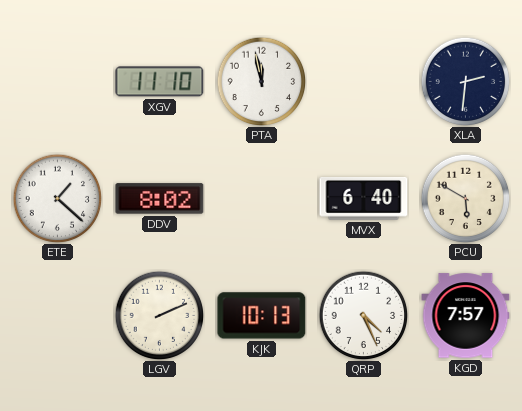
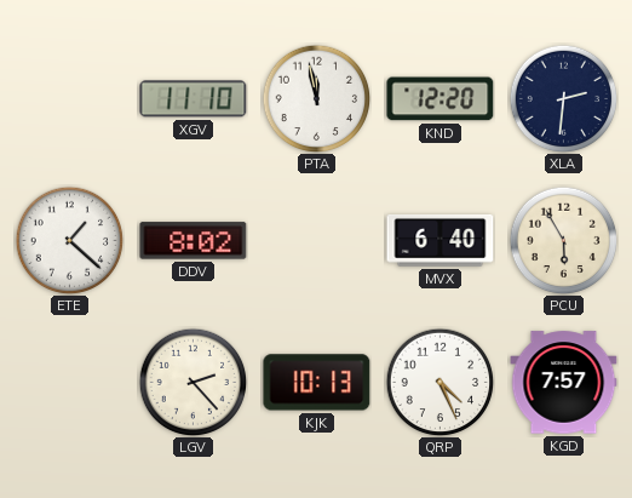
KND: none -> 12:20
PCU: 5:50 -> 5:55
LGV: 2:11 -> 2:23
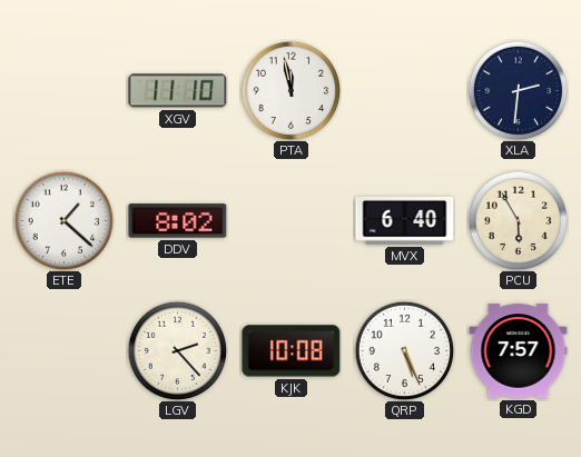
KND: 12:20 -> none
KJK: 10:13 -> 10:08
QRP: 4:26 -> 5:26
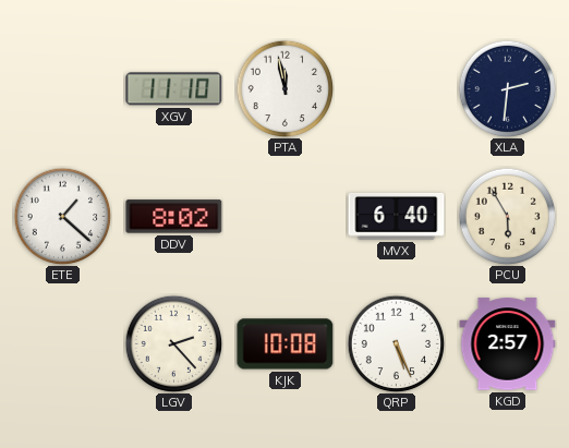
KGD: 7:57 -> 2:57
